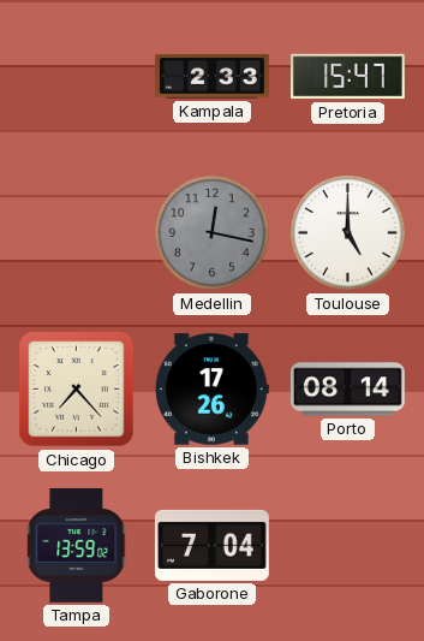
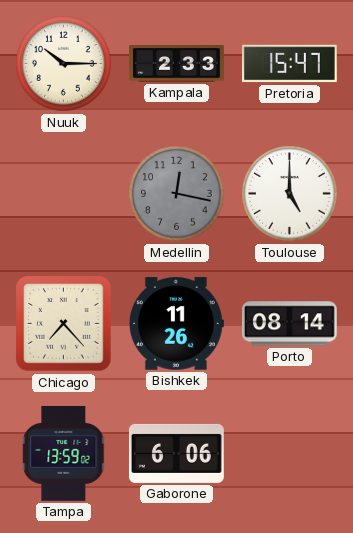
Nuuk: none -> 10:15
Bishkek: 17:26 -> 11:26
Gaborone: 7:04 -> 6:06
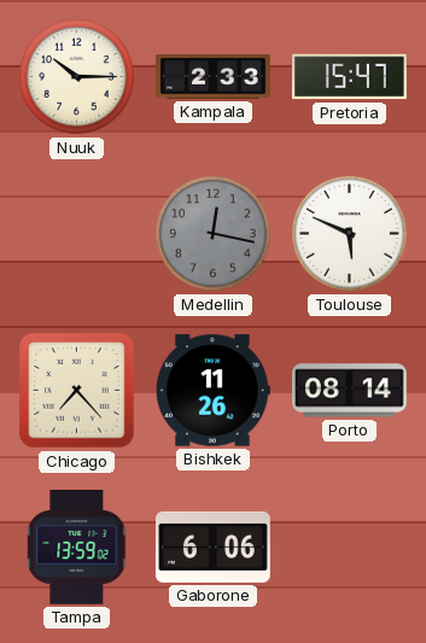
Toulouse: 5:00 -> 5:49
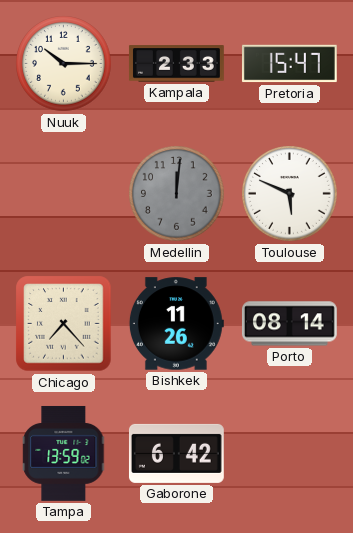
Medellin: 12:17 -> 12:01
Gaborone: 6:06 -> 6:42
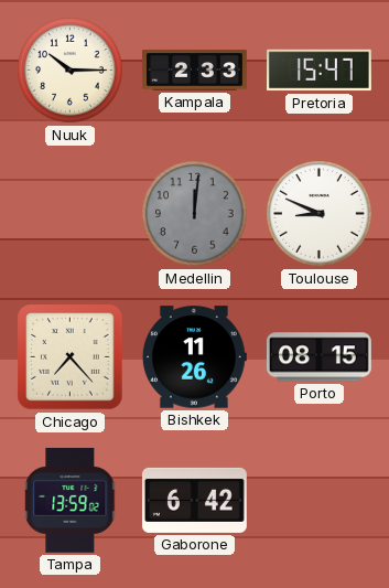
Toulouse: 5:49 -> 8:49
Porto: 08:14 -> 08:15
